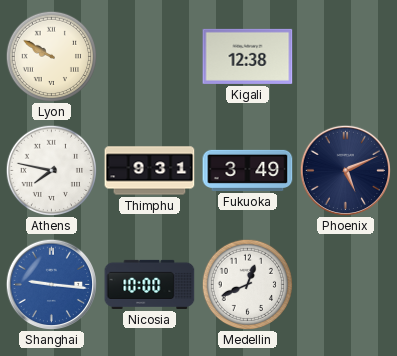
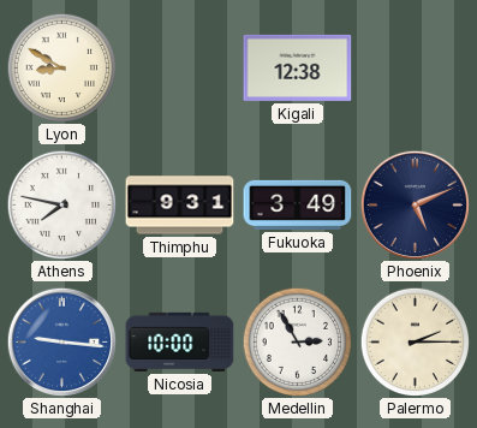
Lyon: 9:50 -> 8:50
Medellin: 12:41 -> 2:55
Palermo: none -> 2:15
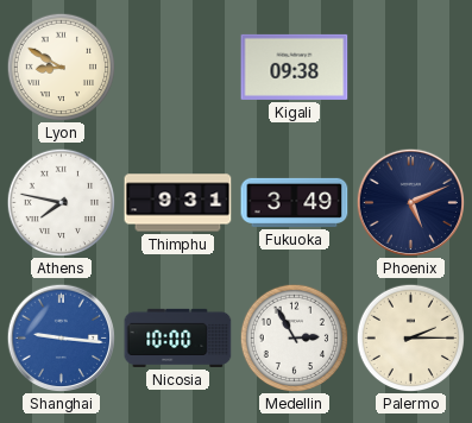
Kigali: 12:38 -> 09:38
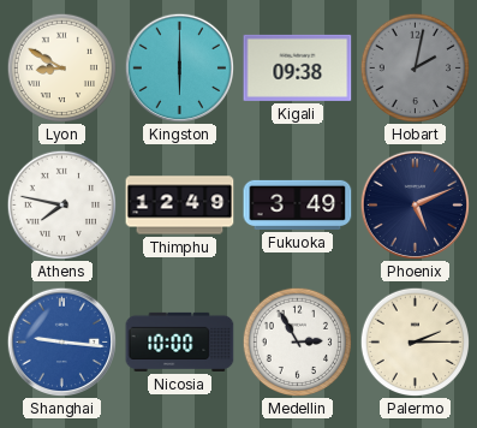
Kingston: none -> 6:00
Hobart: none -> 2:02
Thimphu: 9:31 -> 12:49
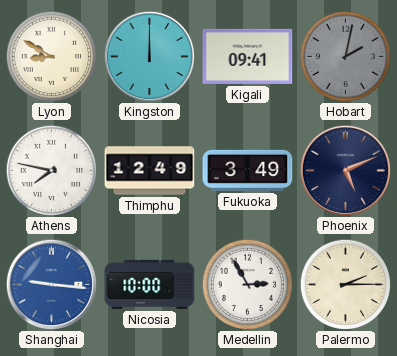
Kingston: 6:00 -> 12:00
Kigali: 09:38 -> 09:41
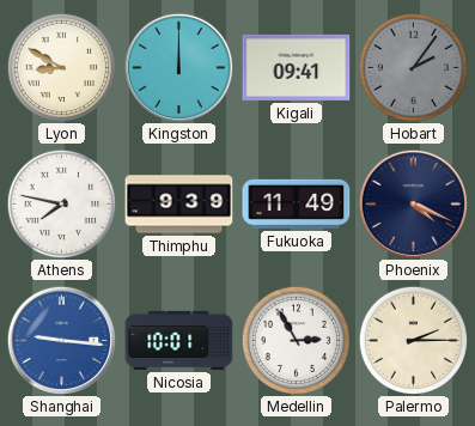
Hobart: 2:02 -> 2:06
Thimphu: 12:49 -> 9:39
Fukuoka: 3:49 -> 11:49
Phoenix: 5:11 -> 4:19
Nicosia: 10:00 -> 10:01
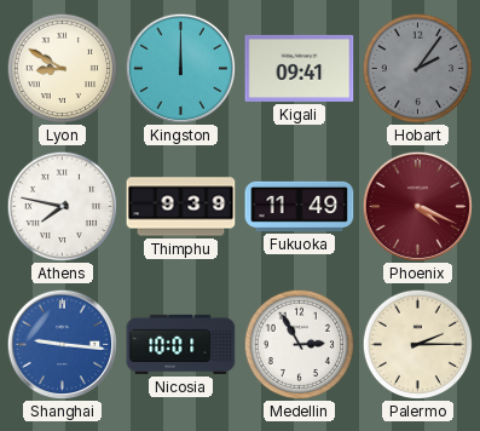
Phoenix dial: navy -> burgundy
